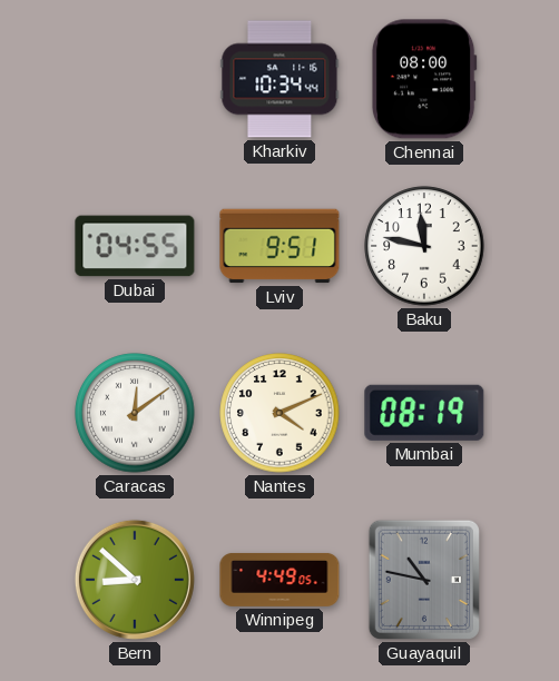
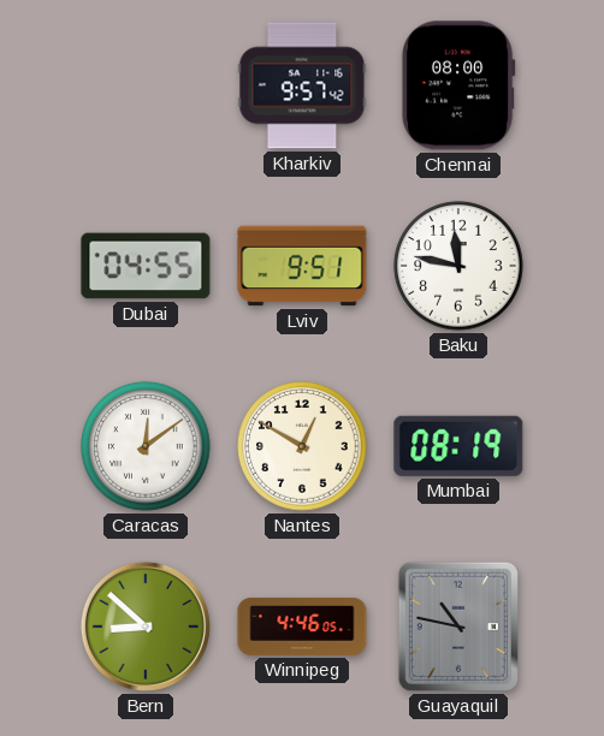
Kharkiv: 10:34 -> 9:57
Nantes: 4:11 -> 12:50
Winnipeg: 4:49 -> 4:46
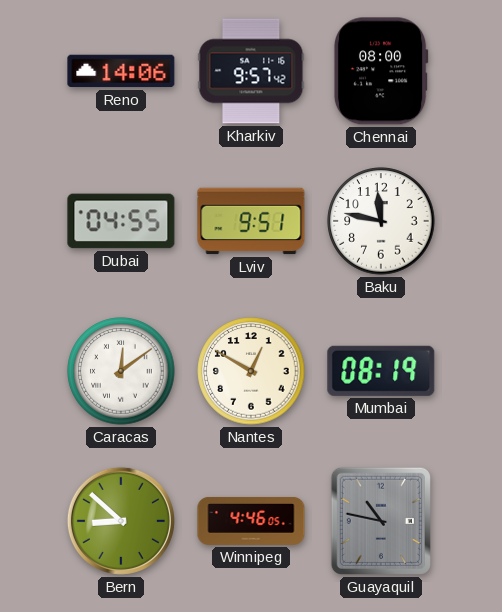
Reno: none -> 14:06
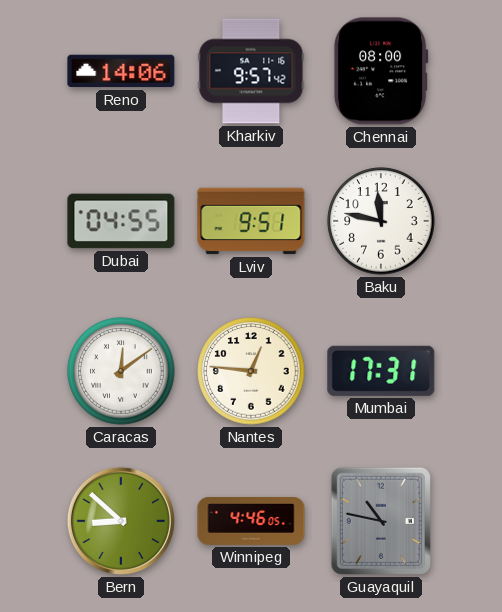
Nantes: 12:50 -> 12:46
Mumbai: 08:19 -> 17:31
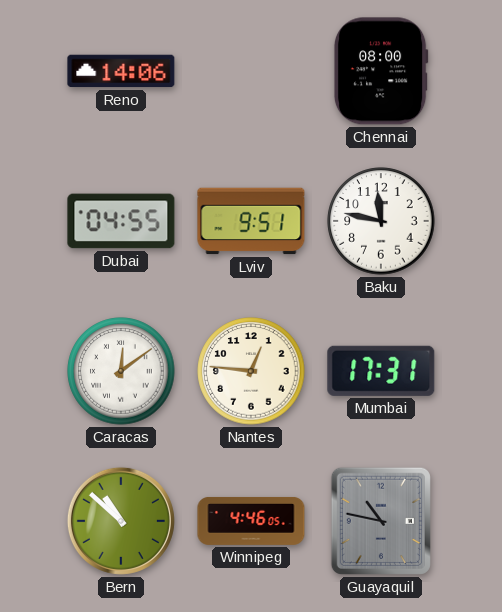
Kharkiv: 9:57 -> none
Bern: 8:52 -> 10:52
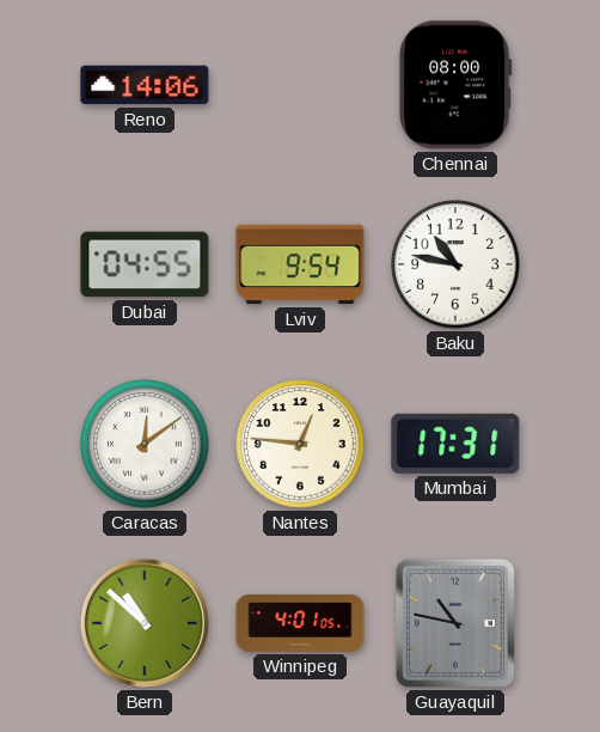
Lviv: 9:51 -> 9:54
Baku: 11:47 -> 10:47
Winnipeg: 4:46 -> 4:01
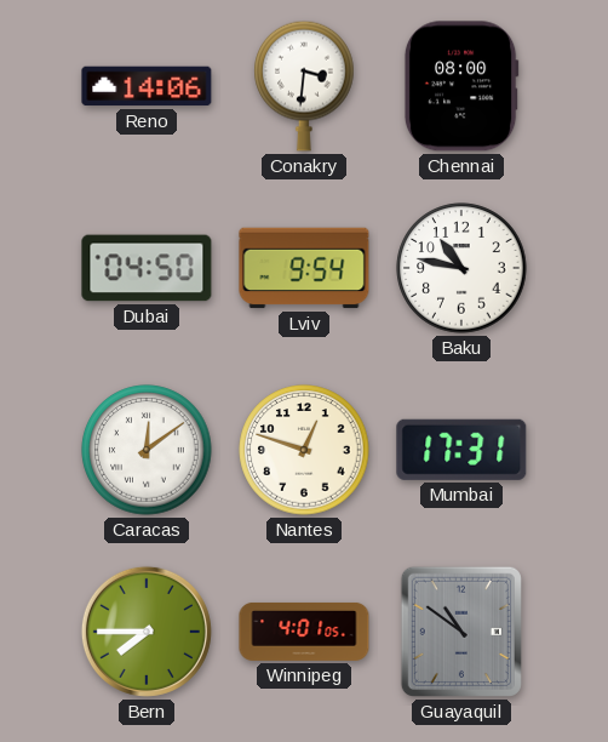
Conakry: none -> 3:31
Dubai: 04:55 -> 04:50
Nantes: 12:46 -> 12:48
Bern: 10:52 -> 7:45
Guayaquil: 10:47 -> 10:51
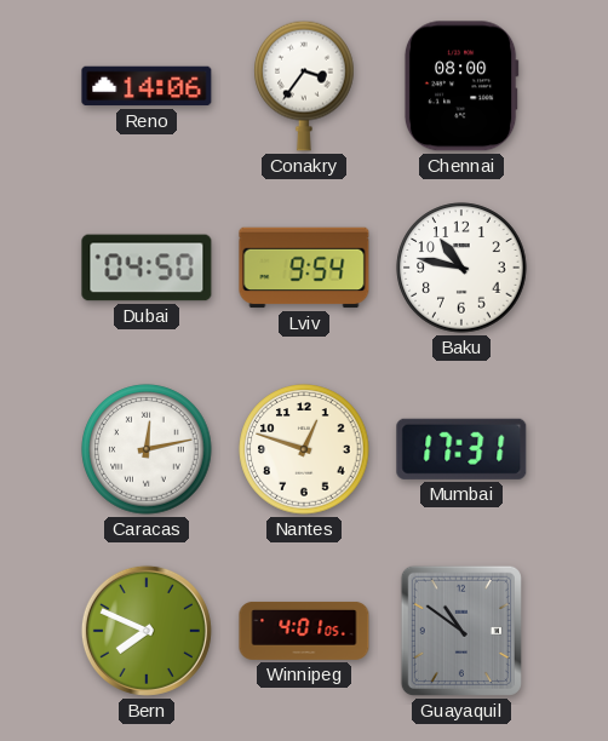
Conakry: 3:31 -> 3:36
Caracas: 12:09 -> 12:13
Bern: 7:45 -> 7:49
